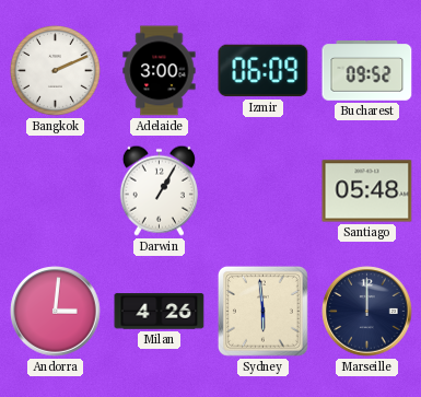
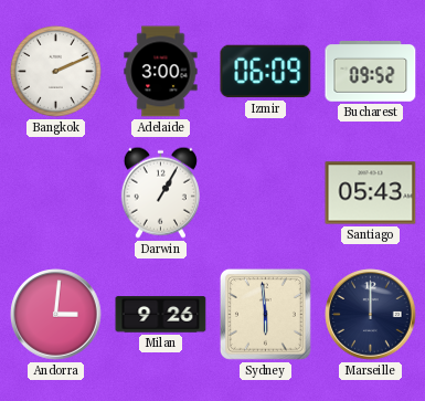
Santiago: 05:48 -> 05:43
Milan: 4:26 -> 9:26
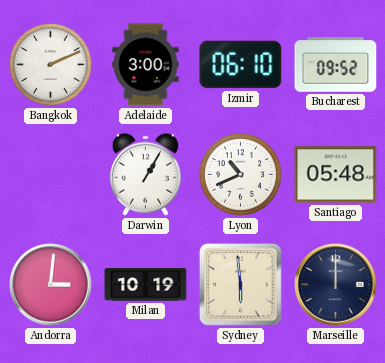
Izmir: 06:09 -> 06:10
Lyon: none -> 10:41
Santiago: 05:43 -> 05:48
Milan: 9:26 -> 10:19
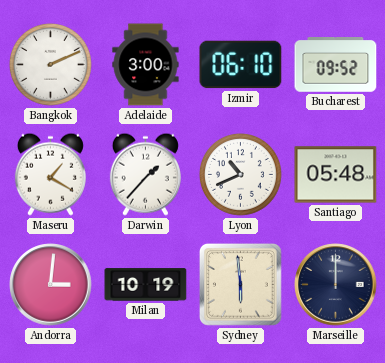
Maseru: none -> 1:20
Darwin: 1:05 -> 1:37
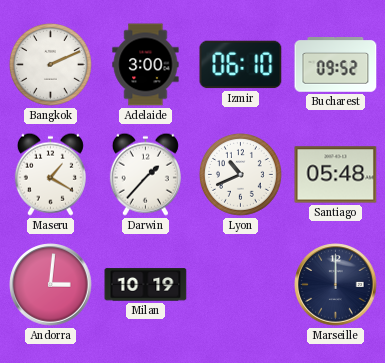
Sydney: 5:59 -> none
